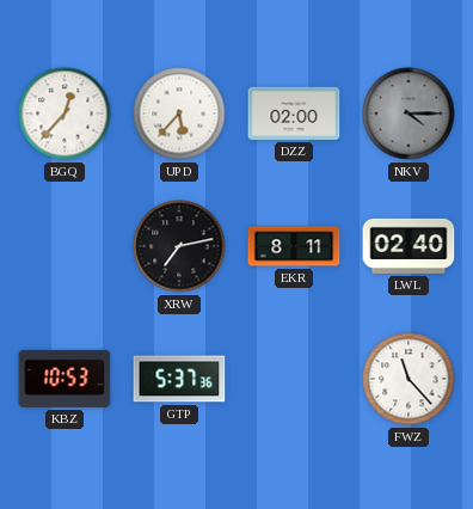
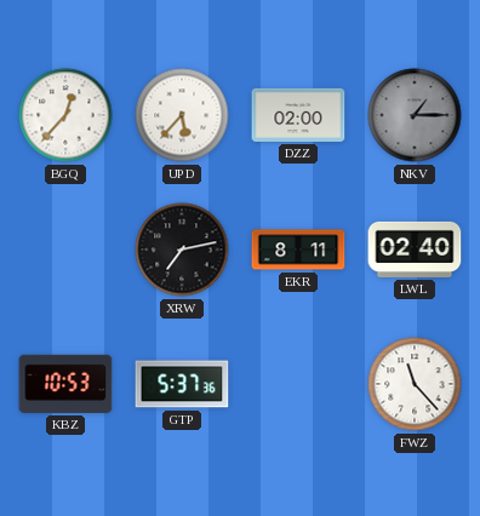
NKV: 4:15 -> 1:15
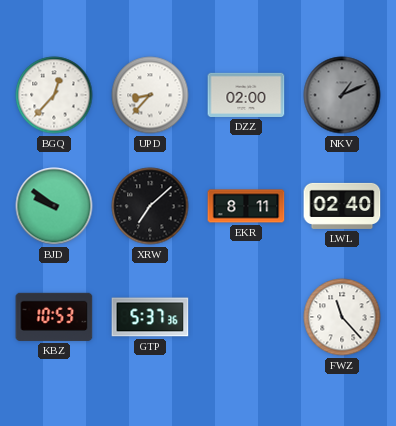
UPD: 5:37 -> 8:37
NKV: 1:15 -> 1:11
BJD: none -> 9:51
XRW: 7:13 -> 7:08
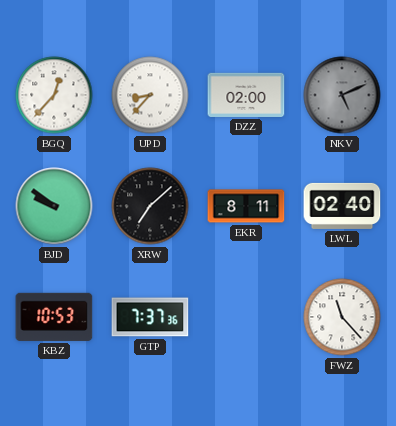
NKV: 1:11 -> 5:11
GTP: 5:37 -> 7:37
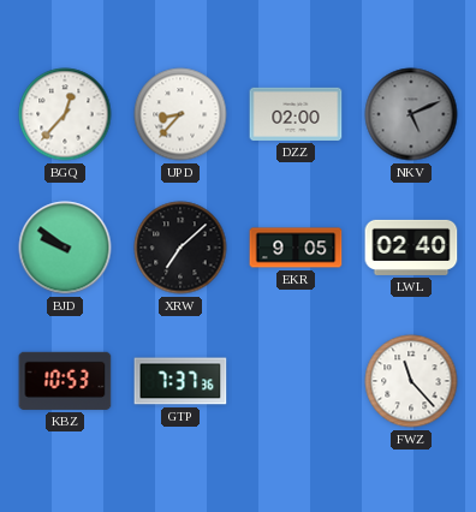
EKR: 8:11 -> 9:05
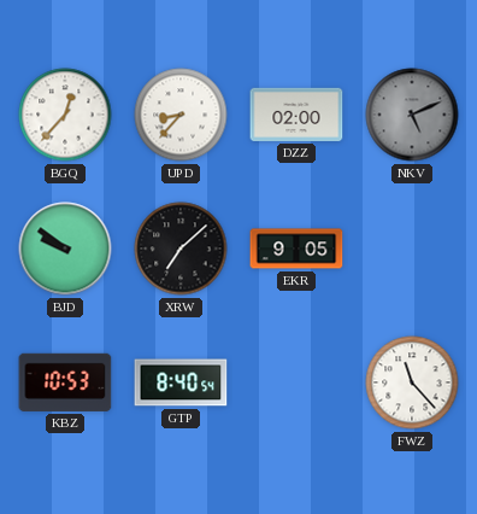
LWL: 02:40 -> none
GTP: 7:37 -> 8:40
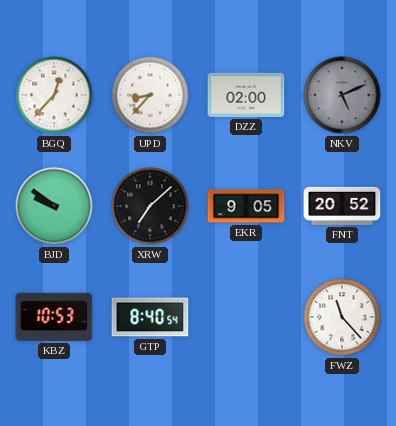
FNT: none -> 20:52
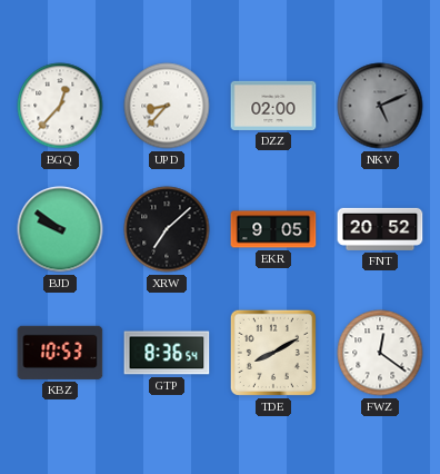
GTP: 8:40 -> 8:36
TDE: none -> 8:10
FWZ: 11:23 -> 12:21
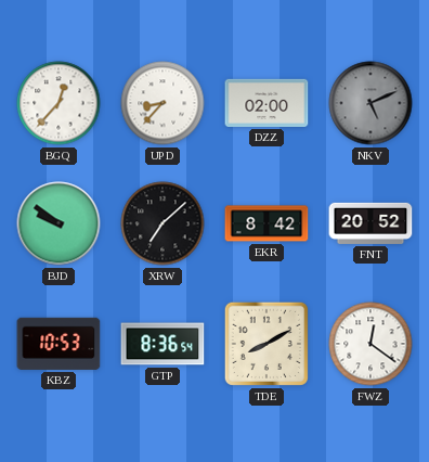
EKR: 9:05 -> 8:42
